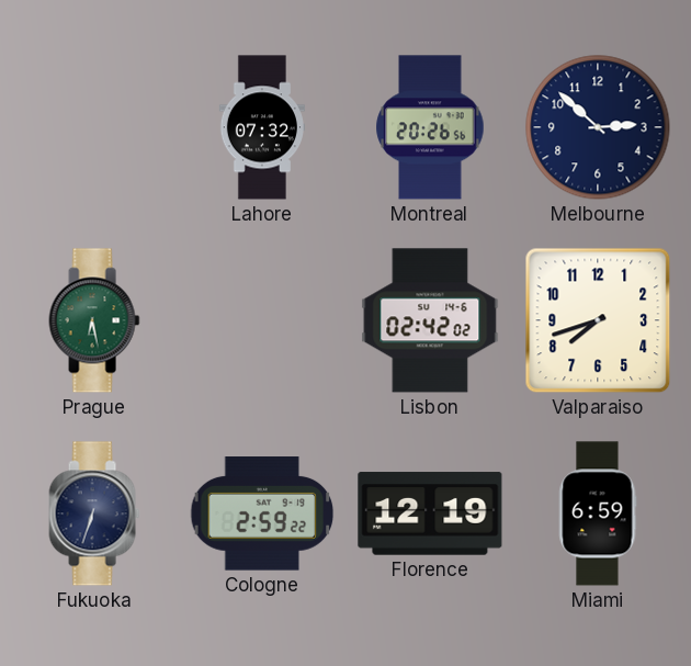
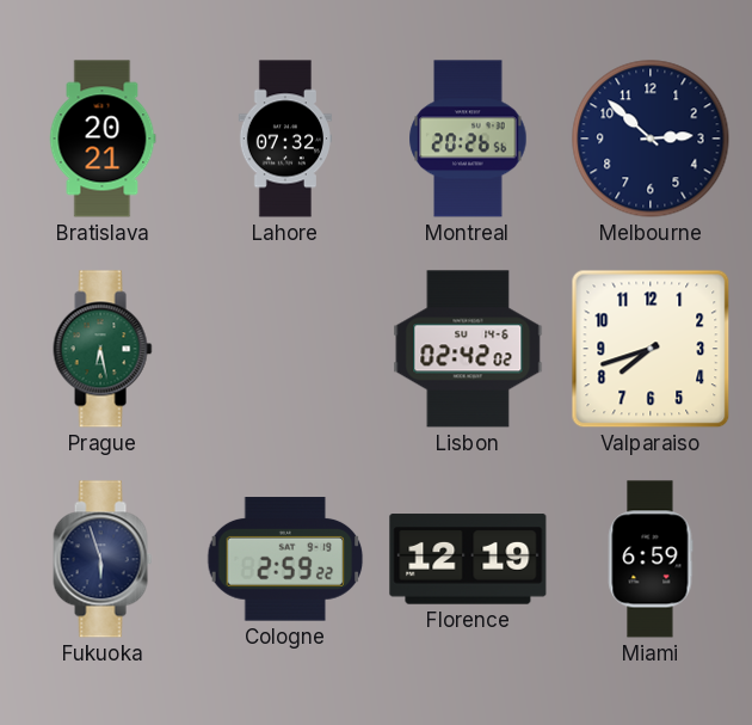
Bratislava: none -> 20:21
Fukuoka: 6:33 -> 5:57
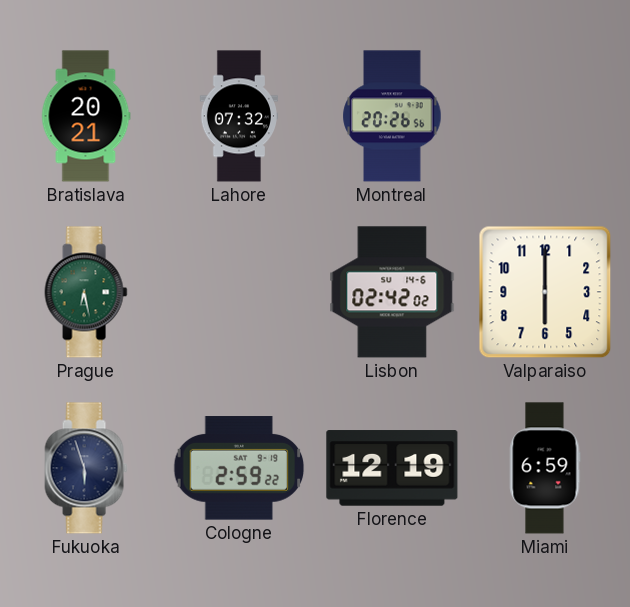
Melbourne: 2:52 -> none
Valparaiso: 7:42 -> 6:00
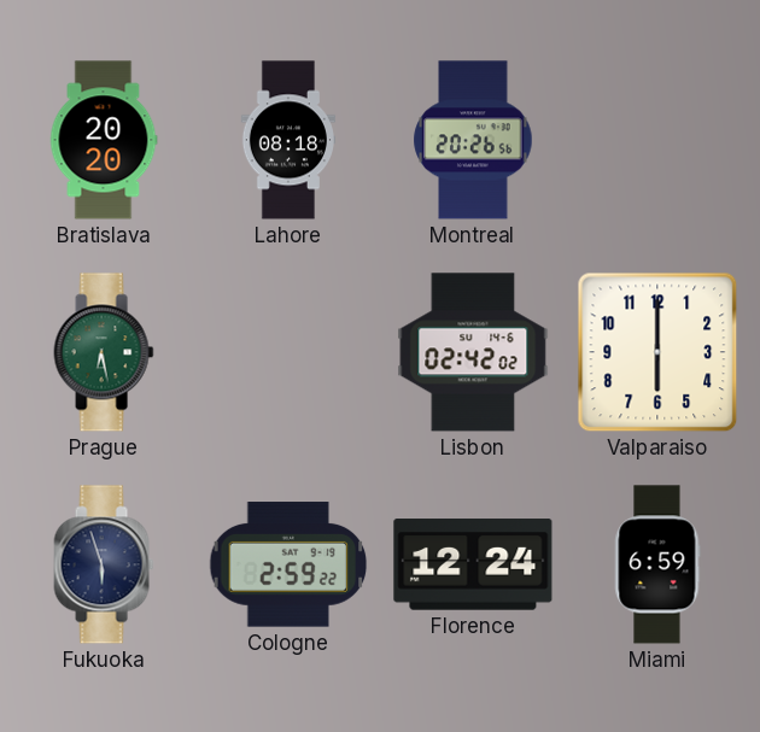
Bratislava: 20:21 -> 20:20
Lahore: 07:32 -> 08:18
Florence: 12:19 -> 12:24
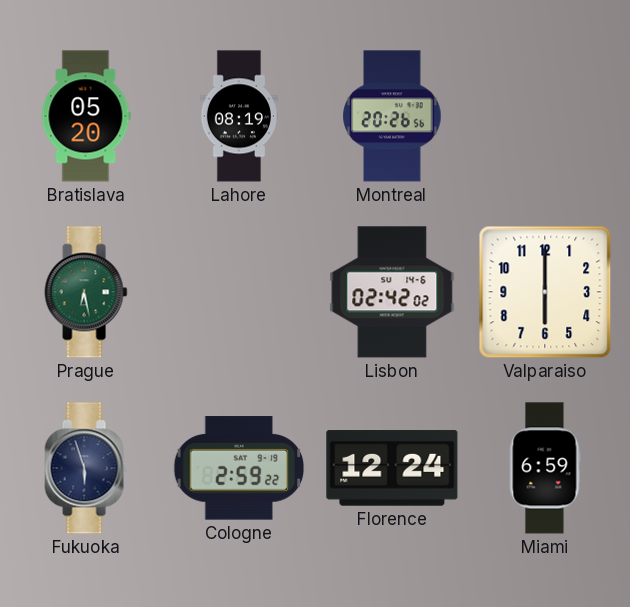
Bratislava: 20:20 -> 05:20
Lahore: 08:18 -> 08:19
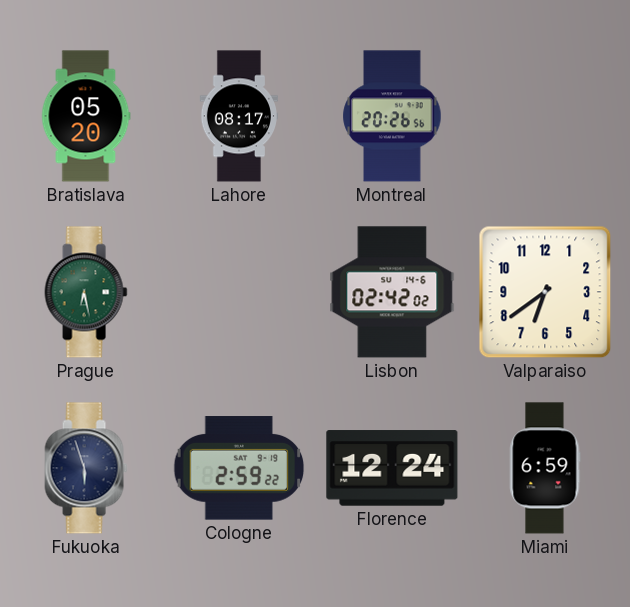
Lahore: 08:19 -> 08:17
Valparaiso: 6:00 -> 6:39
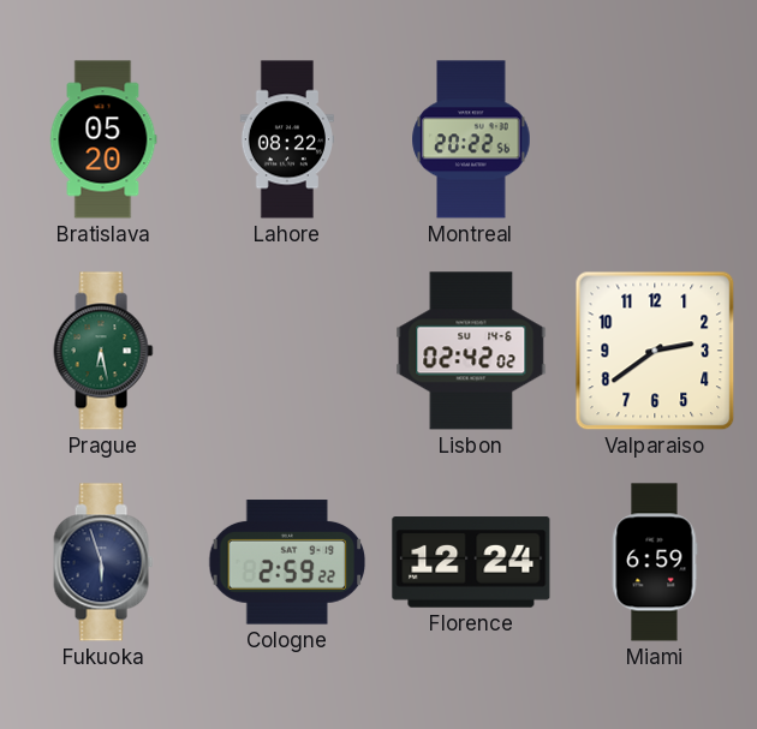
Lahore: 08:17 -> 08:22
Montreal: 20:26 -> 20:22
Valparaiso: 6:39 -> 2:39
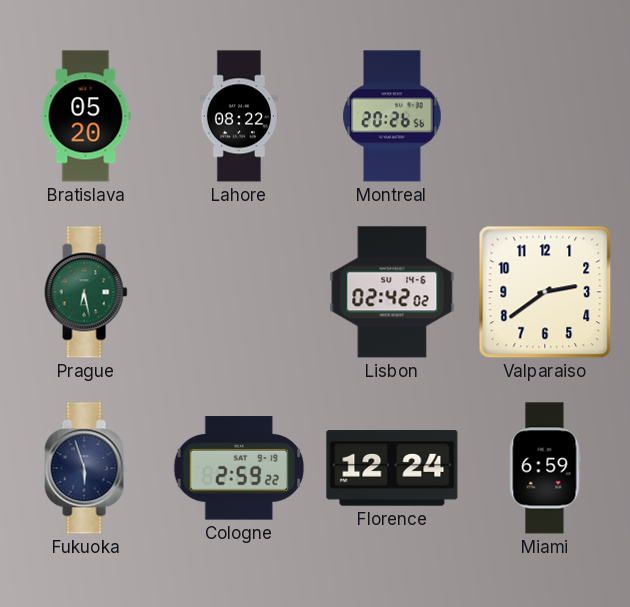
Montreal: 20:22 -> 20:26
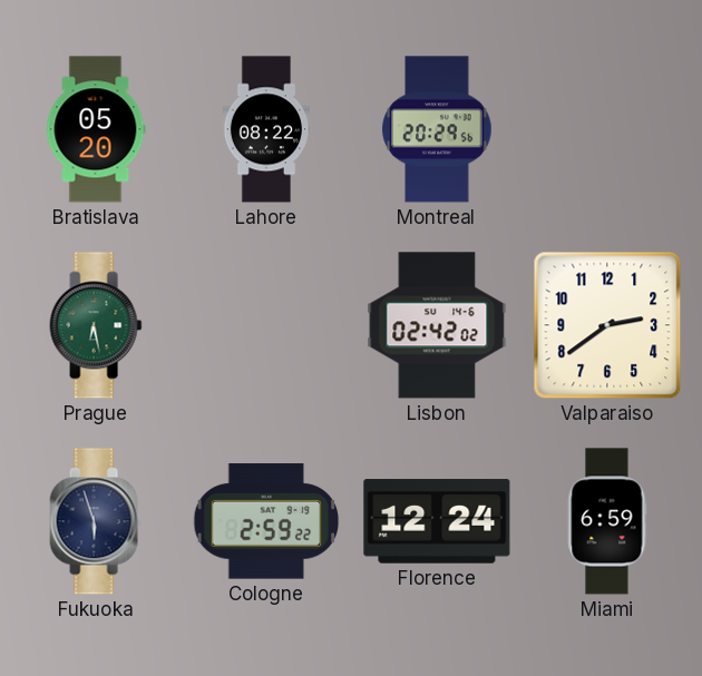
Montreal: 20:26 -> 20:29
